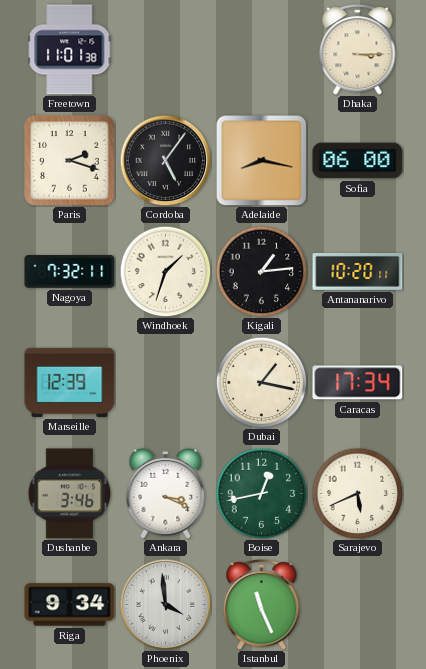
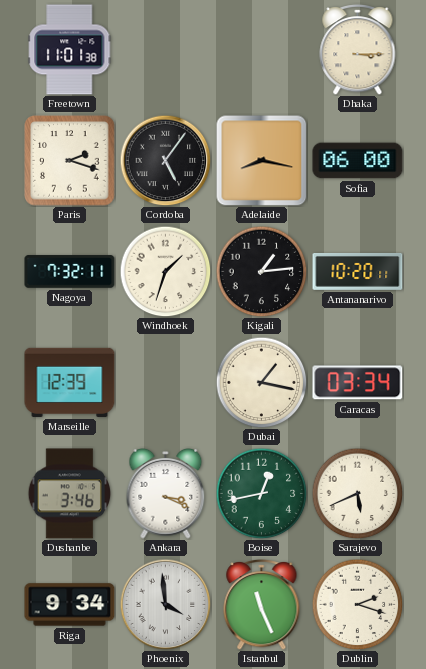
Caracas: 17:34 -> 03:34
Dublin: none -> 2:18
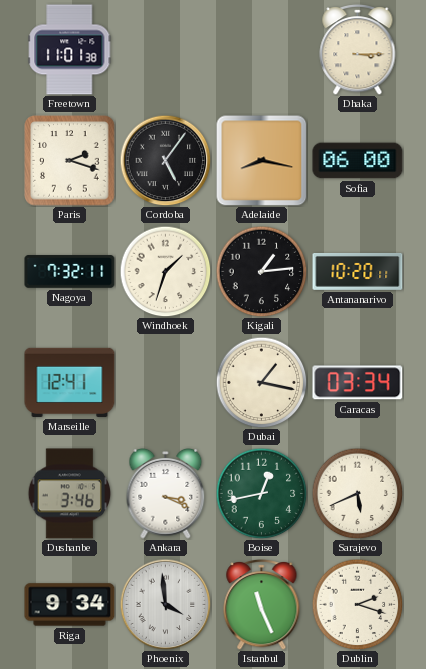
Marseille: 12:39 -> 12:41
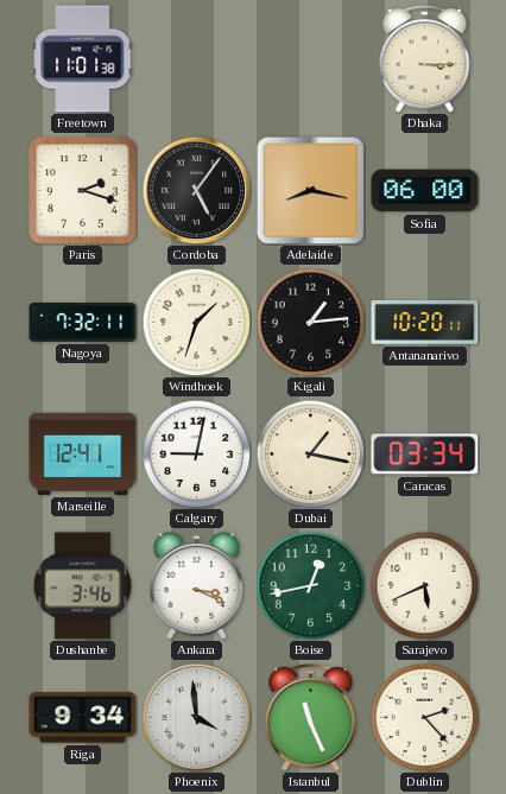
Calgary: none -> 9:02
Dublin: 2:18 -> 2:23
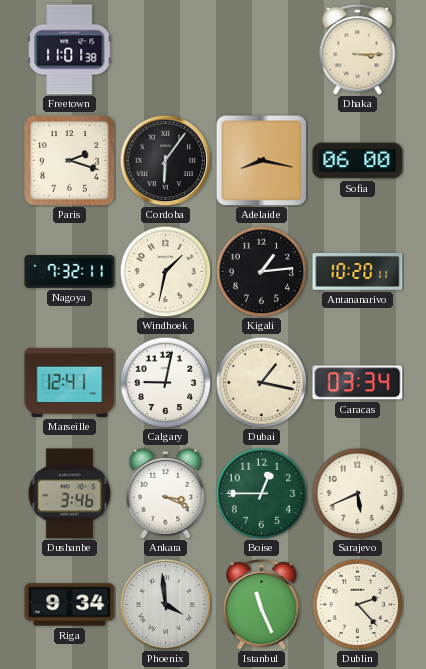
Cordoba: 5:06 -> 6:06
Windhoek: 1:33 -> 1:32
Boise: 12:43 -> 12:45
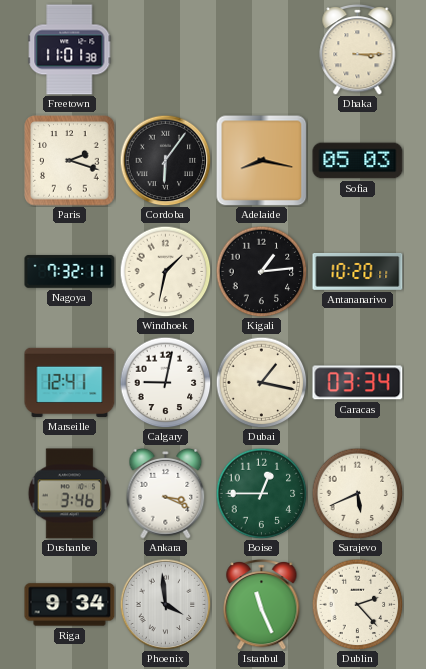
Sofia: 06:00 -> 05:03
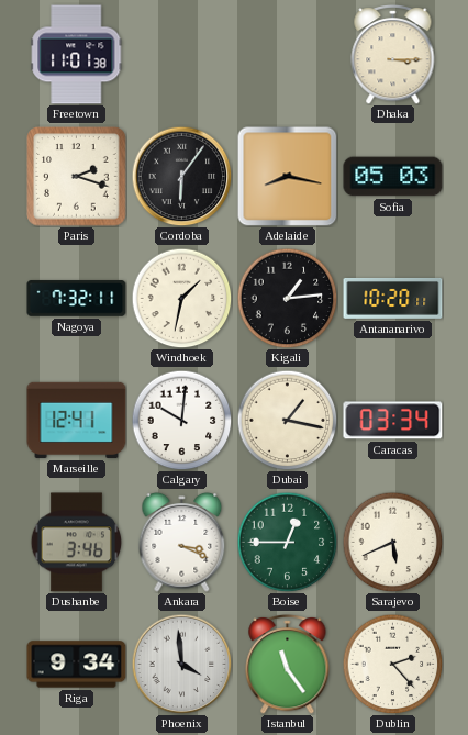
Calgary: 9:02 -> 10:01
Istanbul: 11:26 -> 11:24
